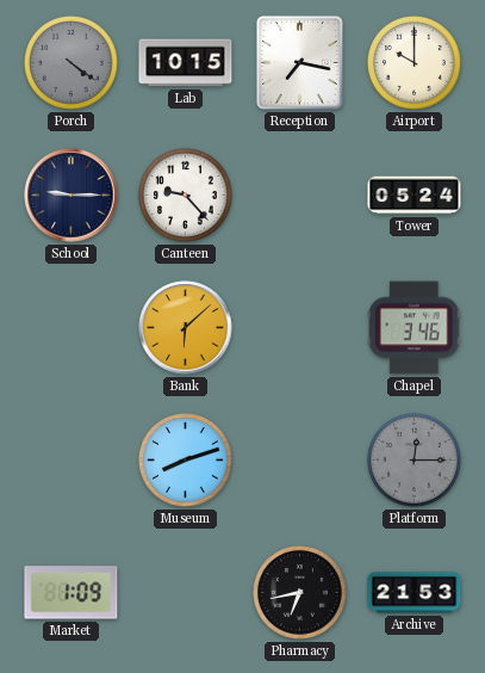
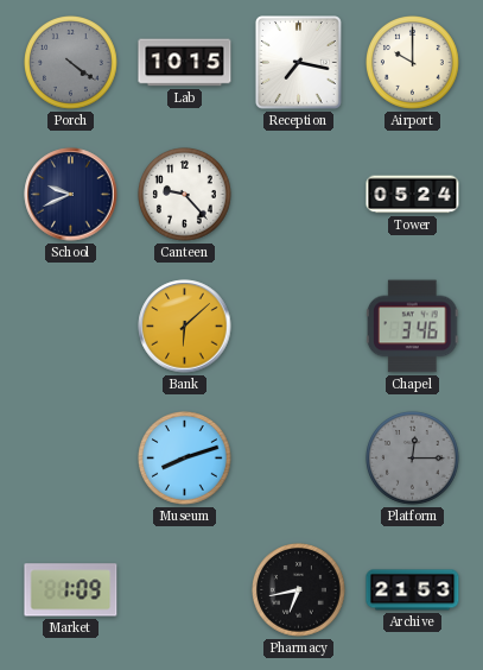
School: 9:15 -> 9:41
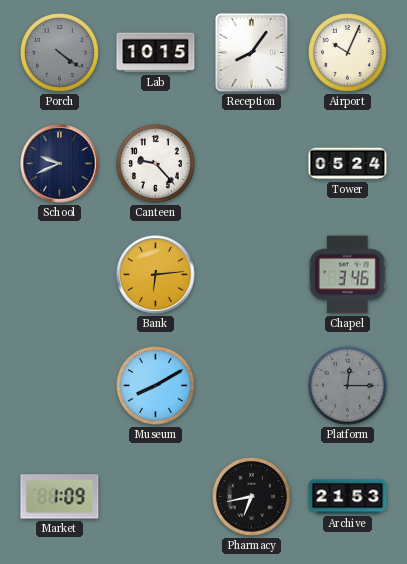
Reception: 7:17 -> 8:06
Airport: 10:00 -> 10:04
Bank: 6:08 -> 6:14
Museum: 8:12 -> 8:10
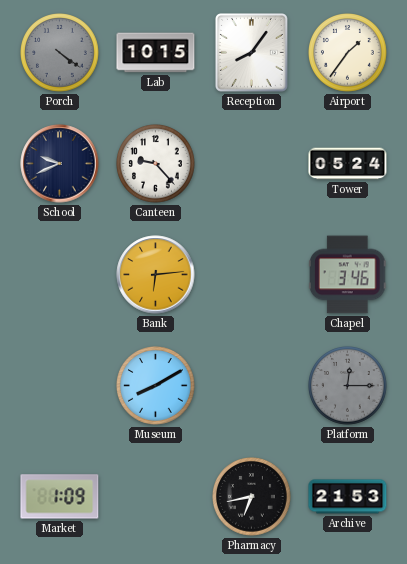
Airport: 10:04 -> 1:36
